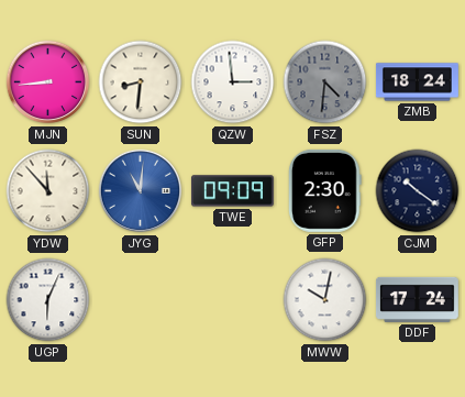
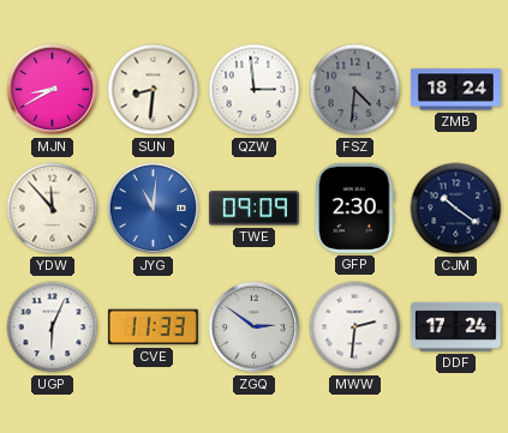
MJN: 8:44 -> 8:40
CVE: none -> 11:33
ZGQ: none -> 2:51
MWW: 10:02 -> 2:31
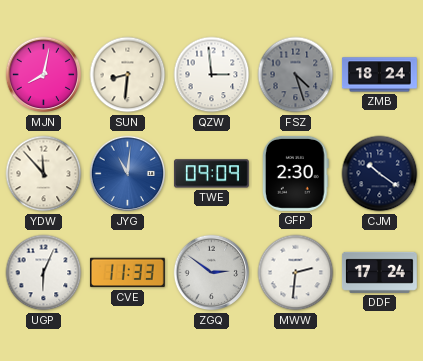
MJN: 8:40 -> 8:02
FSZ: 4:31 -> 4:27
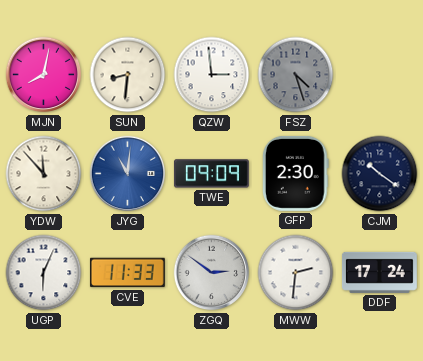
ZMB: 18:24 -> none
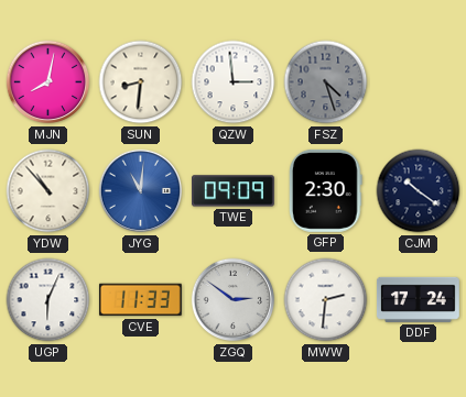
YDW: 11:53 -> 10:53
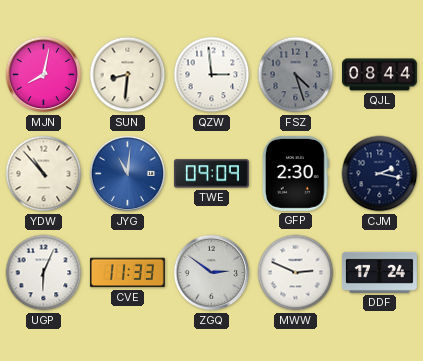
QJL: none -> 08:44
CJM: 10:21 -> 2:17
MWW: 2:31 -> 2:49
